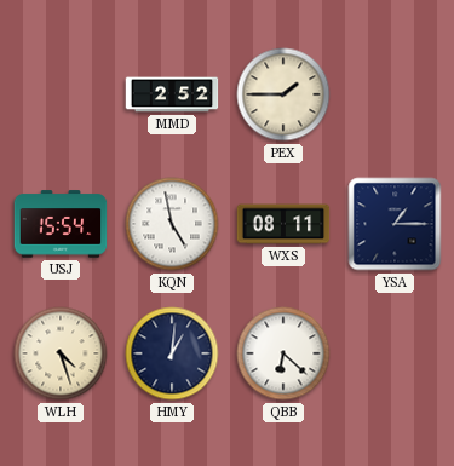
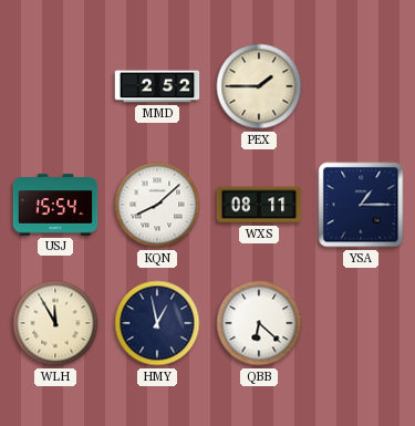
KQN: 4:58 -> 8:08
WLH: 4:27 -> 11:55
HMY: 1:01 -> 12:58
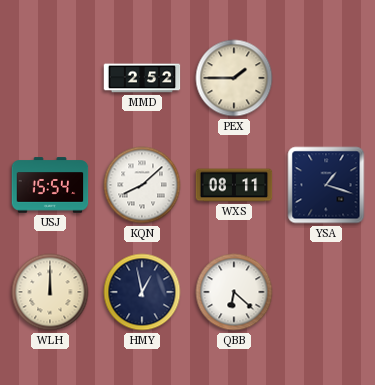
YSA: 1:15 -> 1:18
WLH: 11:55 -> 12:00
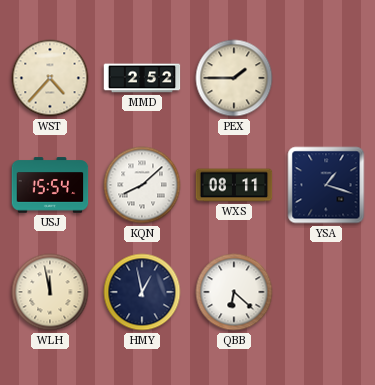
WST: none -> 4:37
WLH: 12:00 -> 11:58
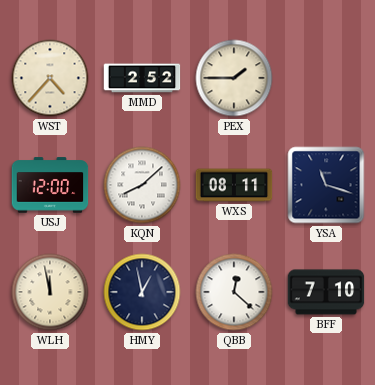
USJ: 15:54 -> 12:00
YSA: 1:18 -> 11:18
QBB: 6:22 -> 12:22
BFF: none -> 7:10
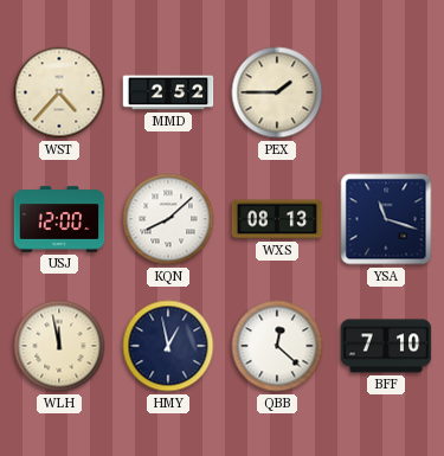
WXS: 08:11 -> 08:13
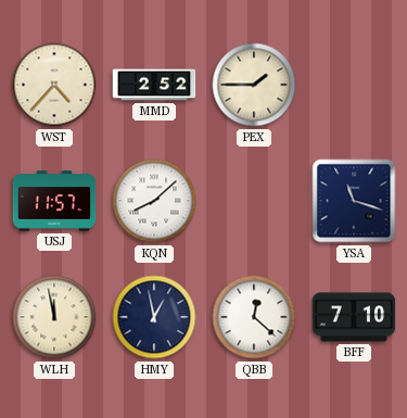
USJ: 12:00 -> 11:57
WXS: 08:13 -> none
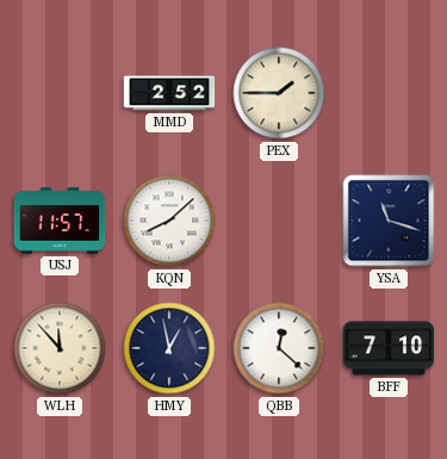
WST: 4:37 -> none
WLH: 11:58 -> 11:53
